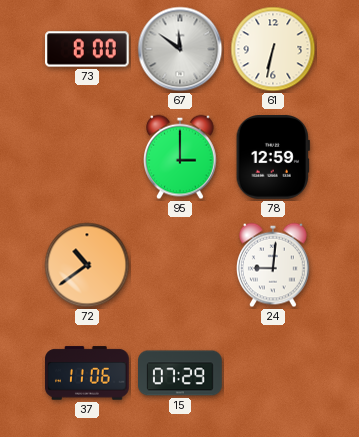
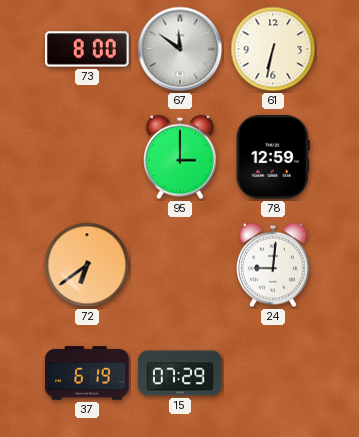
72: 10:39 -> 6:39
37: 11:06 -> 6:19
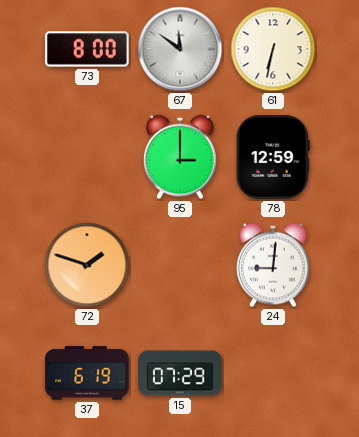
72: 6:39 -> 1:48
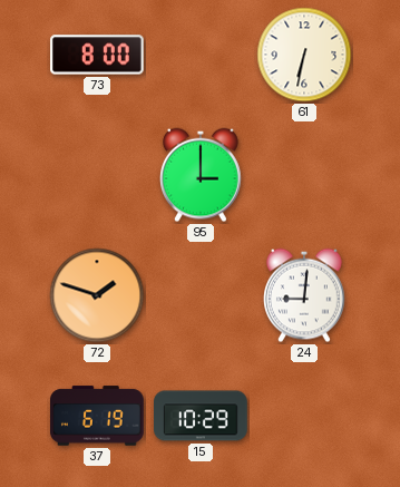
67: 11:51 -> none
78: 12:59 -> none
15: 07:29 -> 10:29
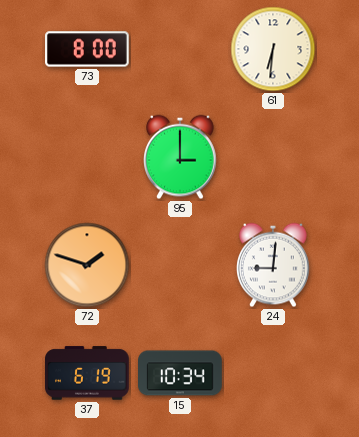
61: 6:32 -> 6:31
15: 10:29 -> 10:34
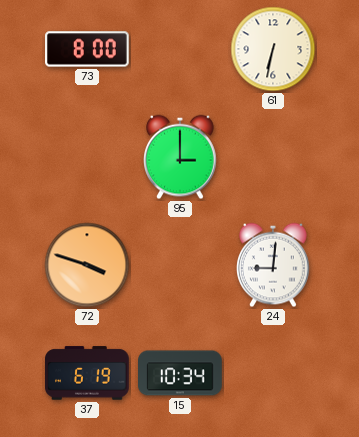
61: 6:31 -> 6:32
72: 1:48 -> 3:48
